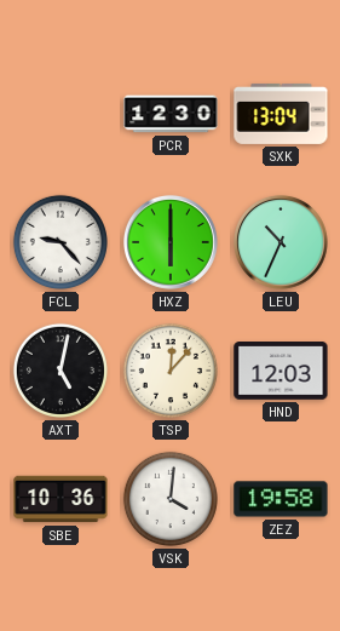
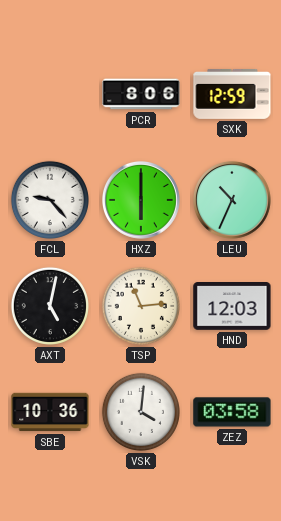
PCR: 12:30 -> 8:06
SXK: 13:04 -> 12:59
TSP: 12:07 -> 11:14
ZEZ: 19:58 -> 03:58
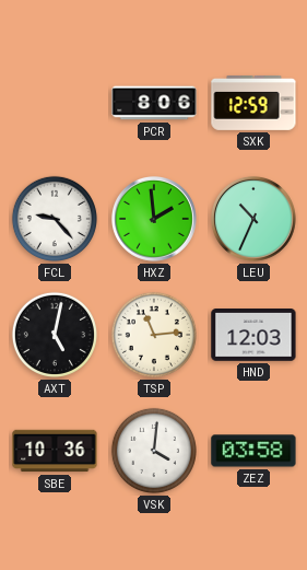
HXZ: 6:00 -> 1:59
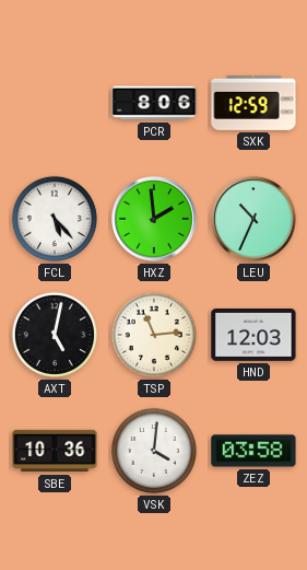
FCL: 9:23 -> 5:23
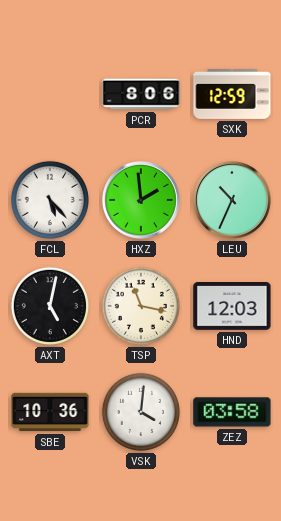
TSP: 11:14 -> 11:17
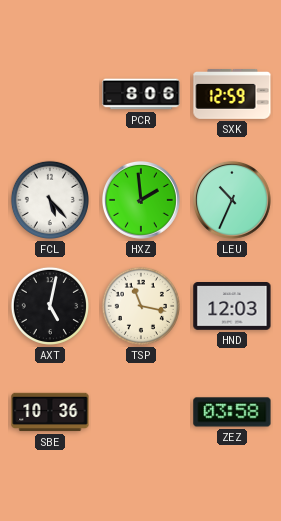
VSK: 4:01 -> none
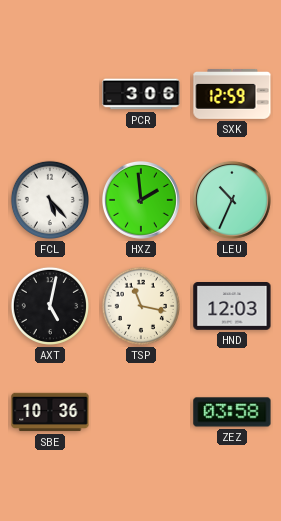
PCR: 8:06 -> 3:06
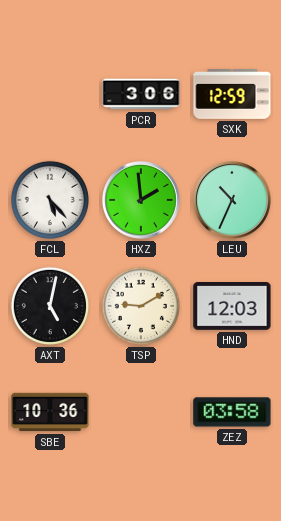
TSP: 11:17 -> 9:10
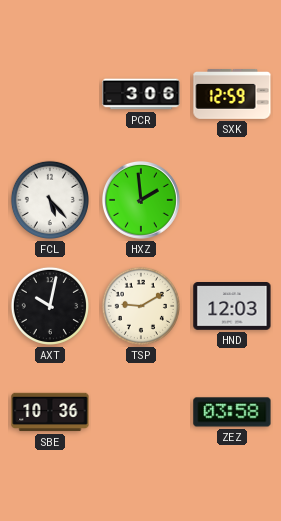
LEU: 10:34 -> none
AXT: 5:02 -> 10:02
